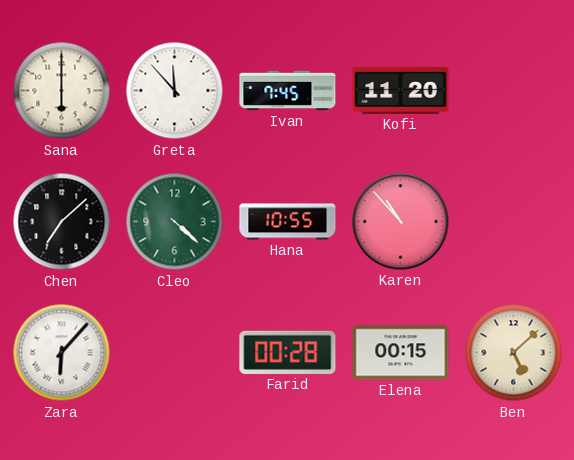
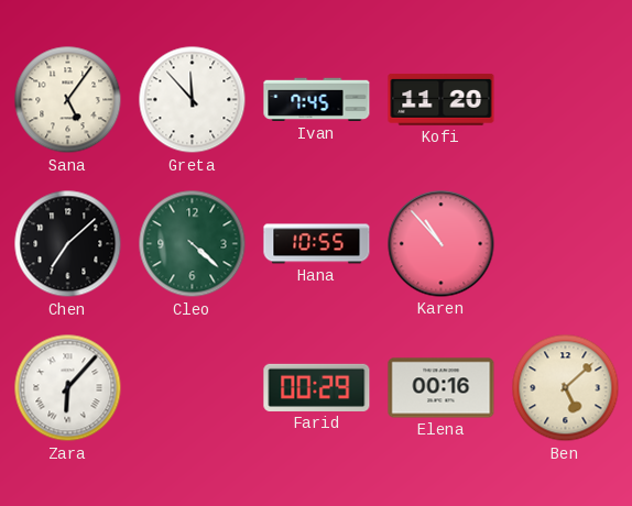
Sana: 6:00 -> 5:06
Farid: 00:28 -> 00:29
Elena: 00:15 -> 00:16
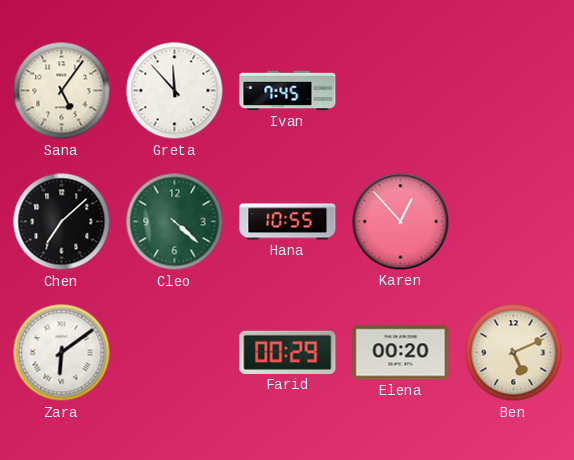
Kofi: 11:20 -> none
Karen: 10:53 -> 12:53
Zara: 6:07 -> 6:09
Elena: 00:16 -> 00:20
Ben: 5:08 -> 5:11
